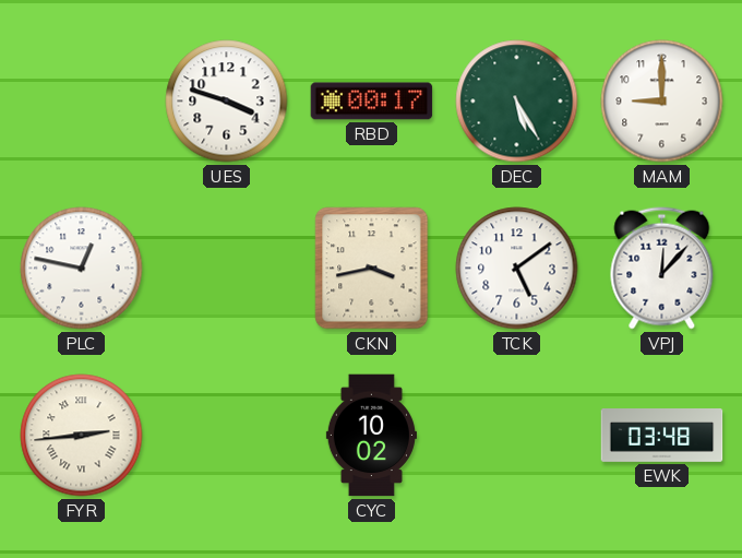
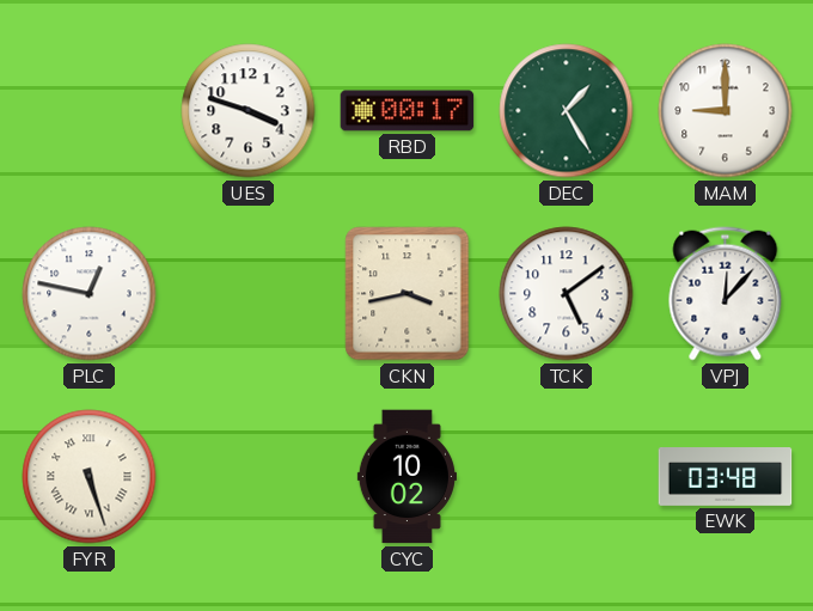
DEC: 5:25 -> 1:25
FYR: 2:44 -> 5:27
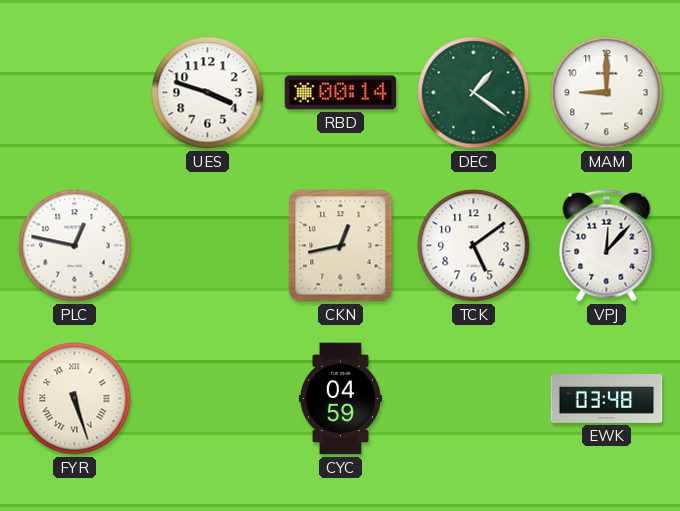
RBD: 00:17 -> 00:14
DEC: 1:25 -> 1:21
CKN: 3:43 -> 12:43
CYC: 10:02 -> 04:59
